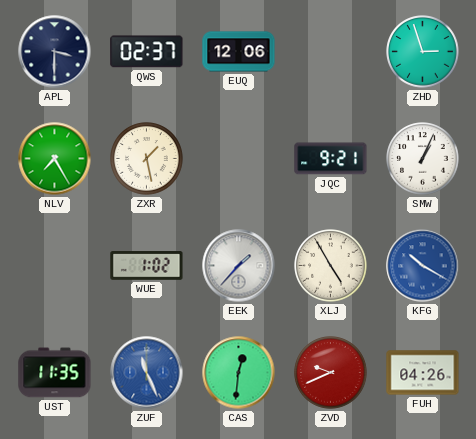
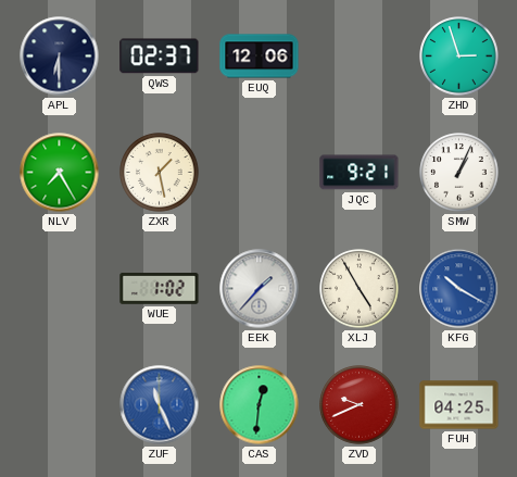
APL: 3:30 -> 6:30
UST: 11:35 -> none
FUH: 04:26 -> 04:25
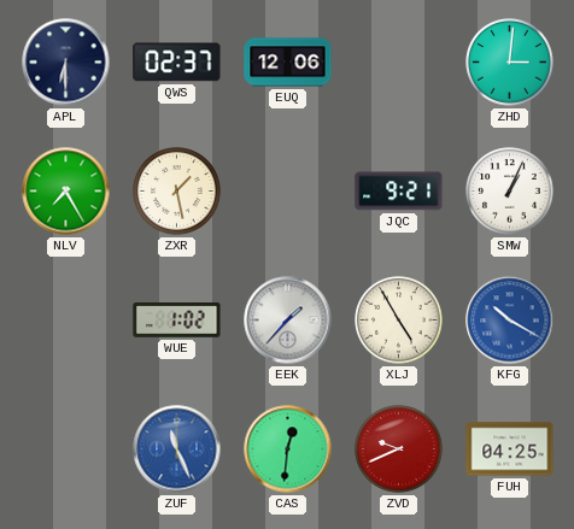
ZHD: 2:57 -> 3:01
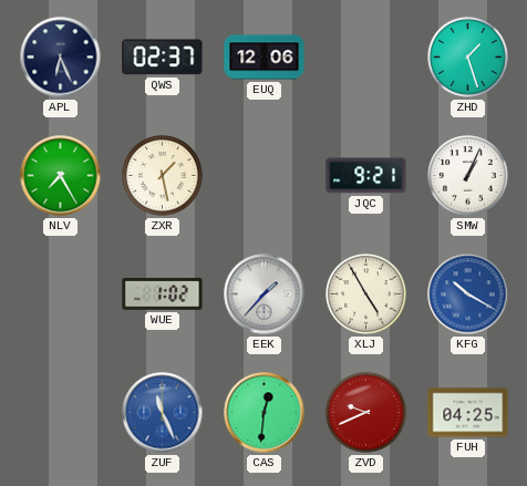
APL: 6:30 -> 6:26
ZHD: 3:01 -> 1:27
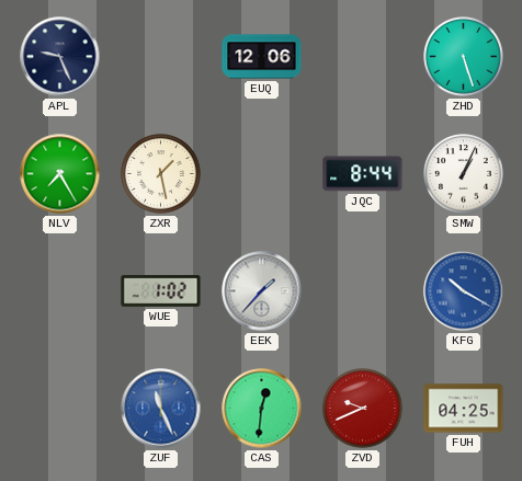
APL: 6:26 -> 9:26
QWS: 02:37 -> none
ZHD: 1:27 -> 5:27
JQC: 9:21 -> 8:44
XLJ: 4:55 -> none
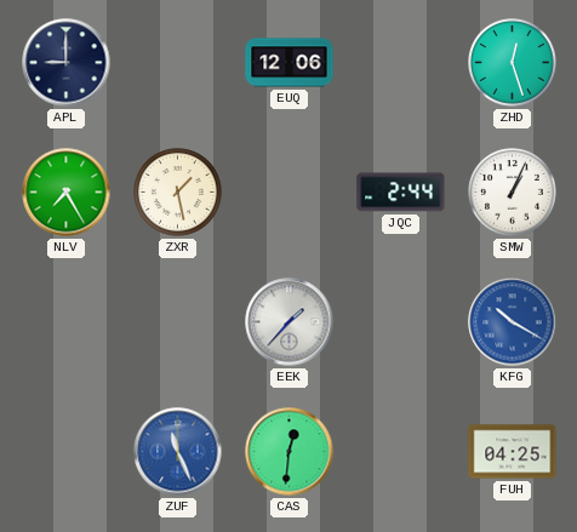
APL: 9:26 -> 9:00
ZHD: 5:27 -> 12:27
JQC: 8:44 -> 2:44
WUE: 1:02 -> none
ZVD: 9:41 -> none
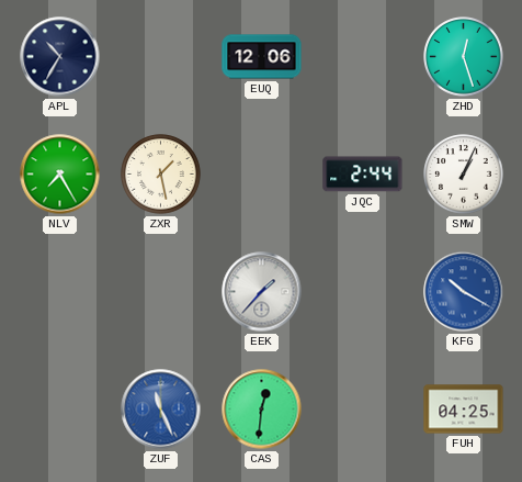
APL: 9:00 -> 10:35
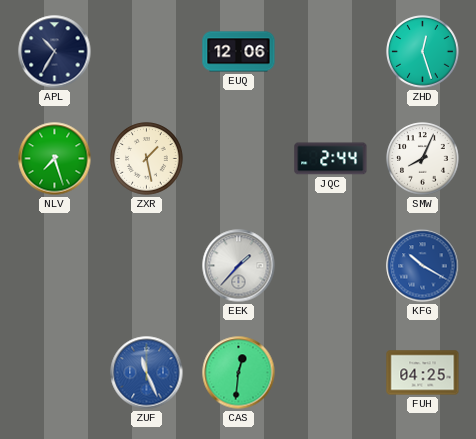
NLV: 7:25 -> 7:27
SMW: 1:04 -> 8:04
